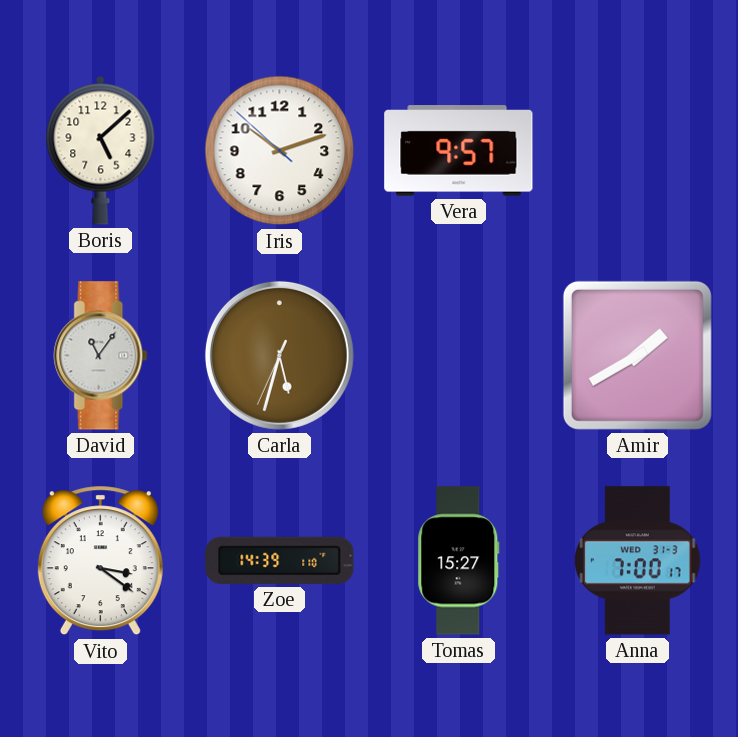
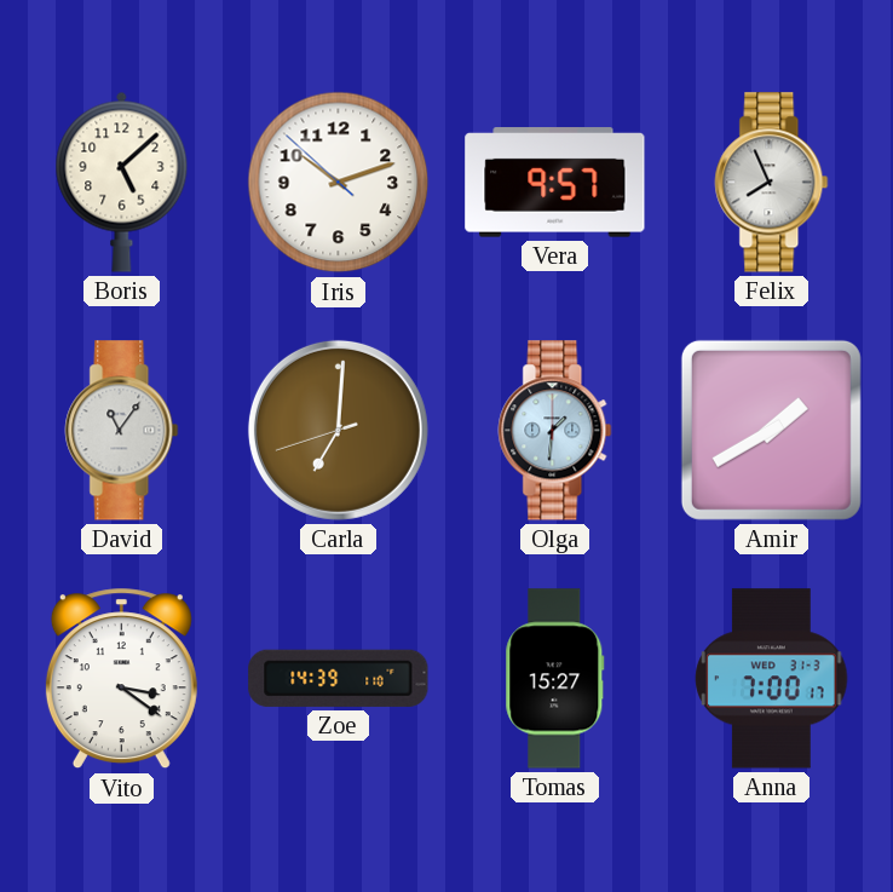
Felix: none -> 7:56
Carla: 5:32 -> 7:00
Olga: none -> 1:31
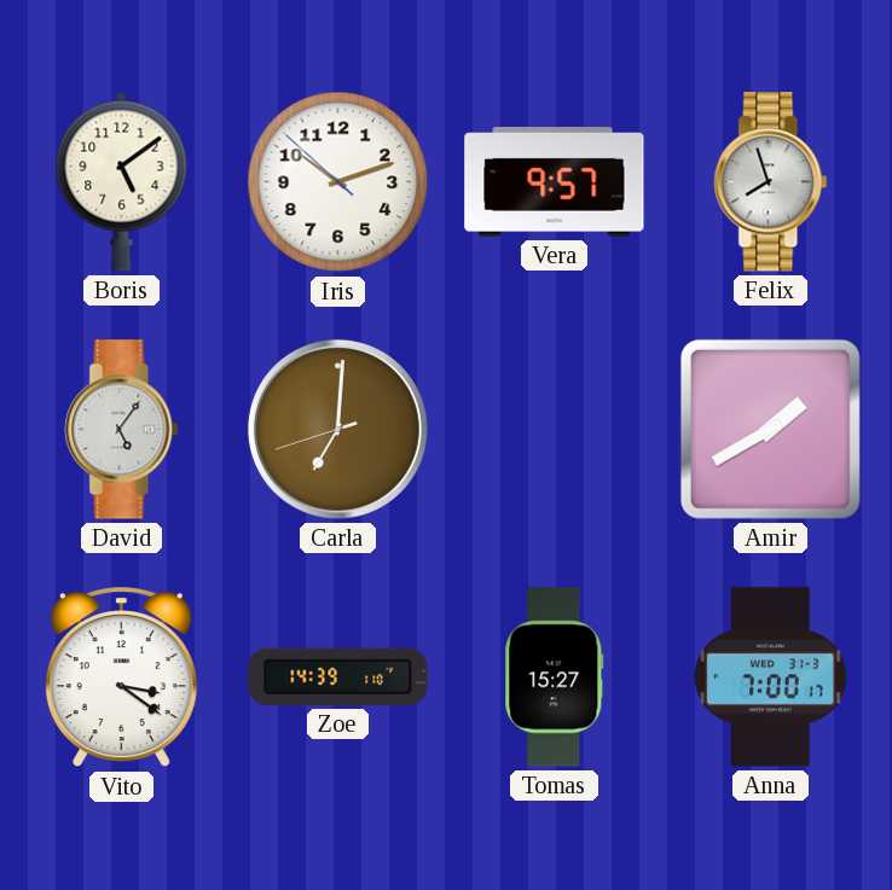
Boris: 5:08 -> 5:09
Felix: 7:56 -> 7:57
David: 11:06 -> 5:06
Olga: 1:31 -> none
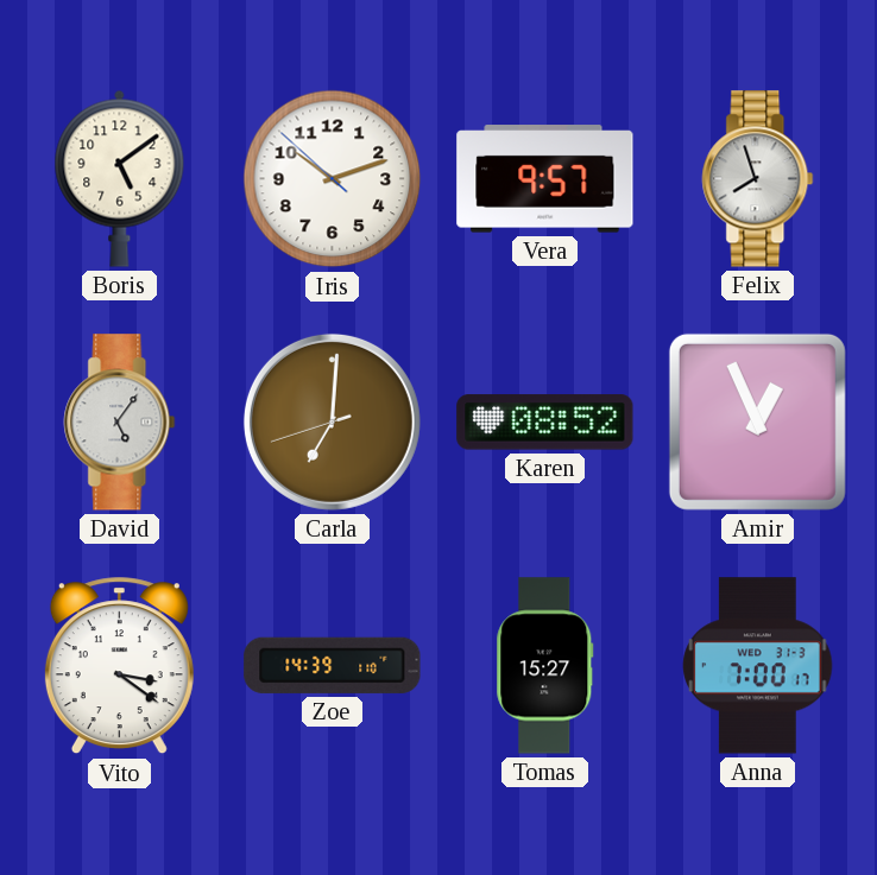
Karen: none -> 08:52
Amir: 1:40 -> 12:56
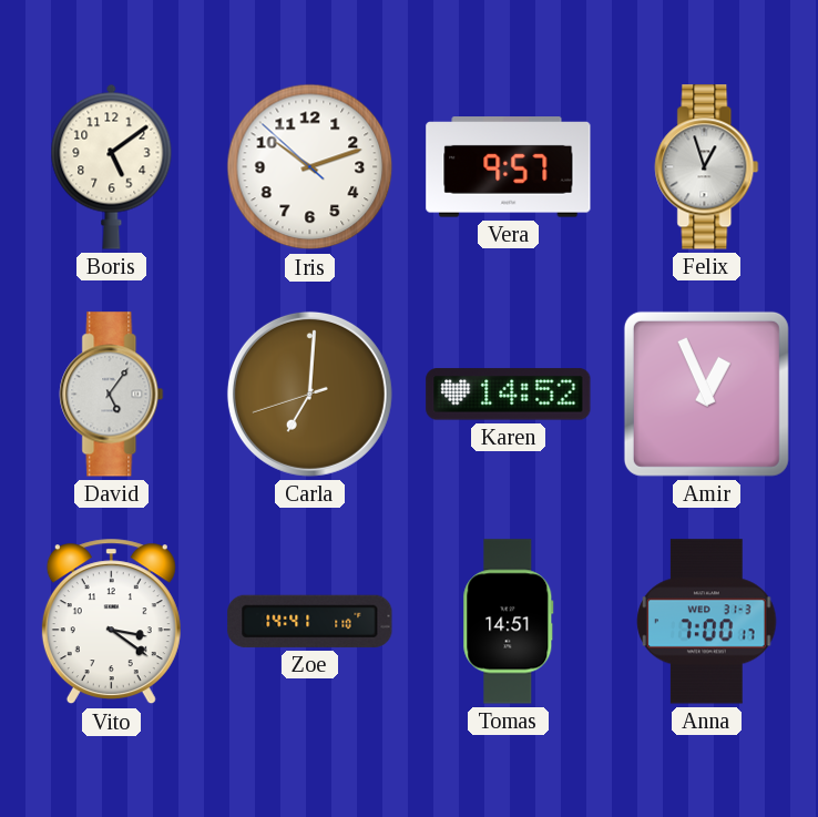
Felix: 7:57 -> 12:57
Karen: 08:52 -> 14:52
Zoe: 14:39 -> 14:41
Tomas: 15:27 -> 14:51
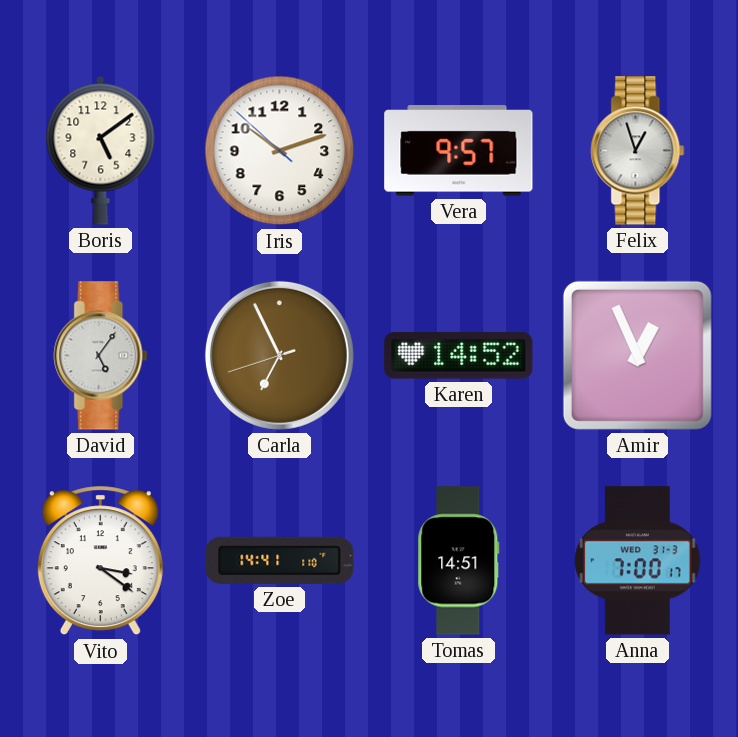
Carla: 7:00 -> 6:55
